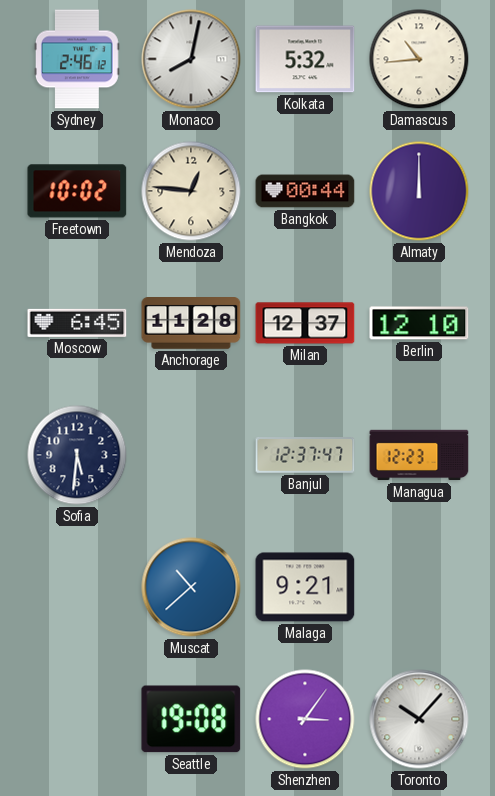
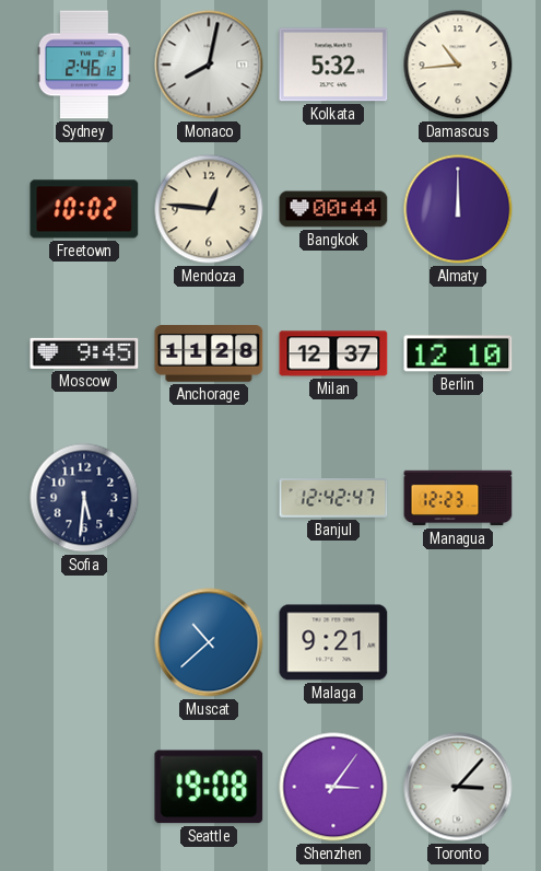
Moscow: 6:45 -> 9:45
Banjul: 12:37 -> 12:42
Toronto: 10:07 -> 3:07
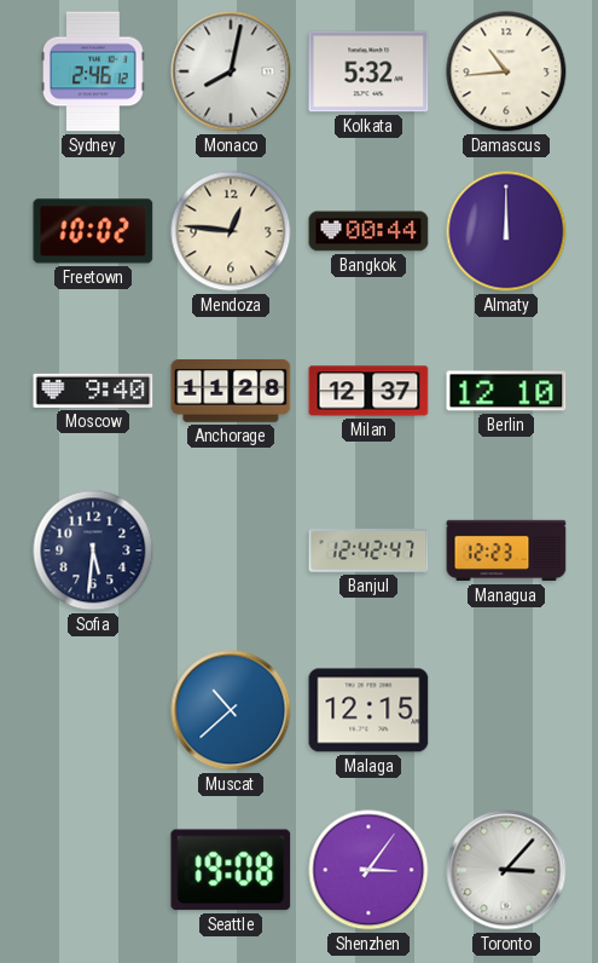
Moscow: 9:45 -> 9:40
Malaga: 9:21 -> 12:15
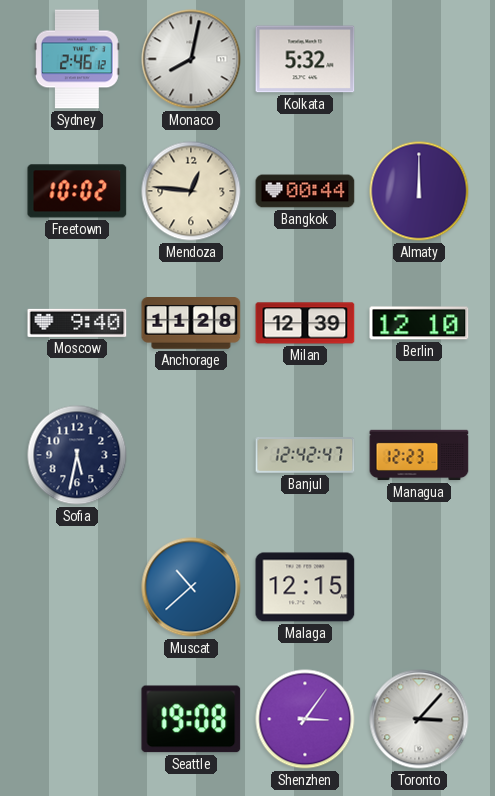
Damascus: 10:44 -> none
Milan: 12:37 -> 12:39
Sofia: 5:31 -> 5:32
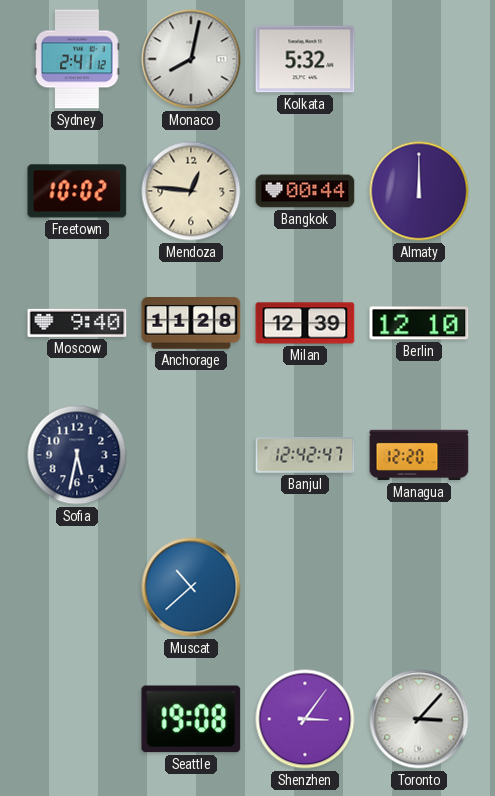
Sydney: 2:46 -> 2:41
Managua: 12:23 -> 12:20
Malaga: 12:15 -> none
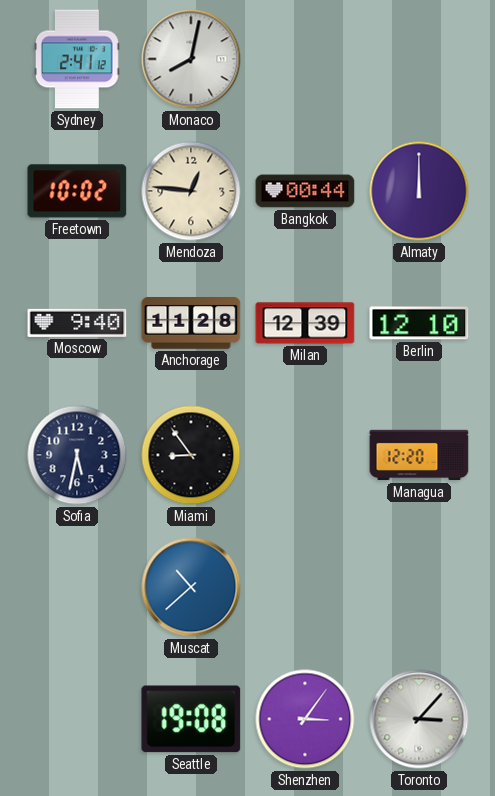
Kolkata: 5:32 -> none
Miami: none -> 8:54
Banjul: 12:42 -> none
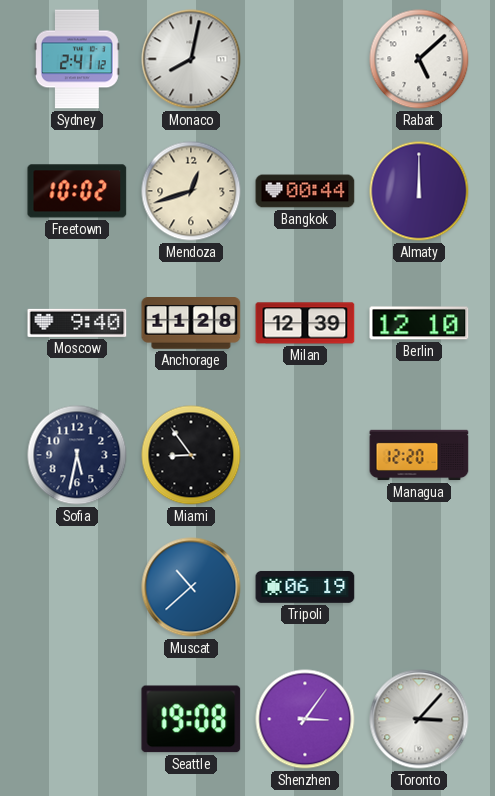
Rabat: none -> 5:08
Mendoza: 12:46 -> 12:42
Tripoli: none -> 06:19
